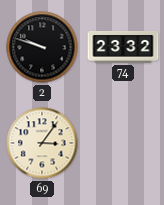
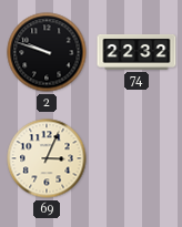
74: 23:32 -> 22:32
69: 3:06 -> 3:04
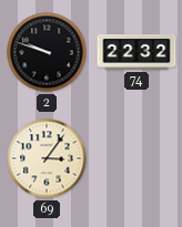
69: 3:04 -> 3:06
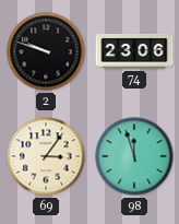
74: 22:32 -> 23:06
98: none -> 11:57
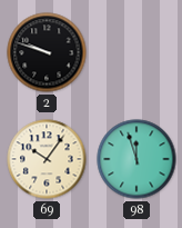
74: 23:06 -> none
69: 3:06 -> 10:06
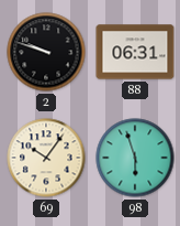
88: none -> 06:31
98: 11:57 -> 5:57
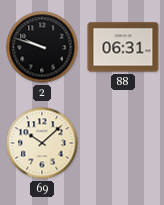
69: 10:06 -> 10:08
98: 5:57 -> none
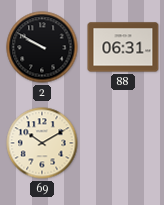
2: 9:48 -> 9:50
69: 10:08 -> 10:10
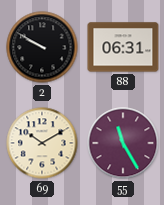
55: none -> 11:25
